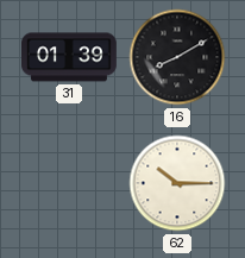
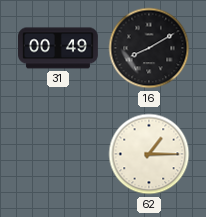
31: 01:39 -> 00:49
62: 10:15 -> 1:15
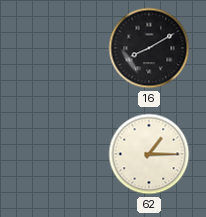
31: 00:49 -> none
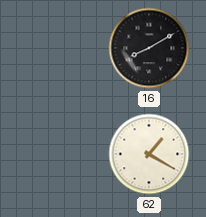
62: 1:15 -> 1:20
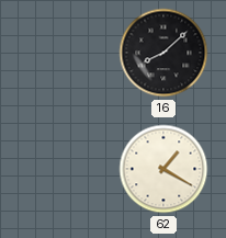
16: 8:10 -> 8:08
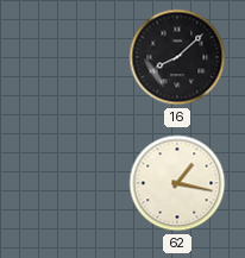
62: 1:20 -> 1:17
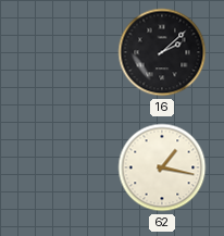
16: 8:08 -> 2:08
